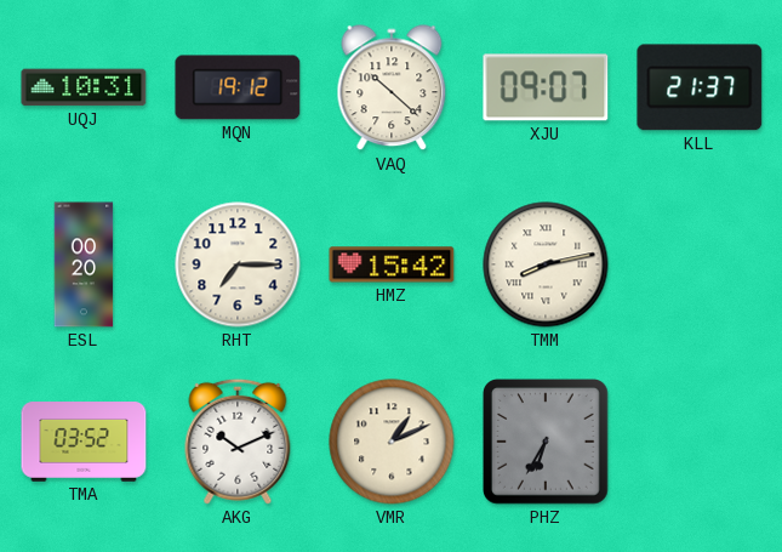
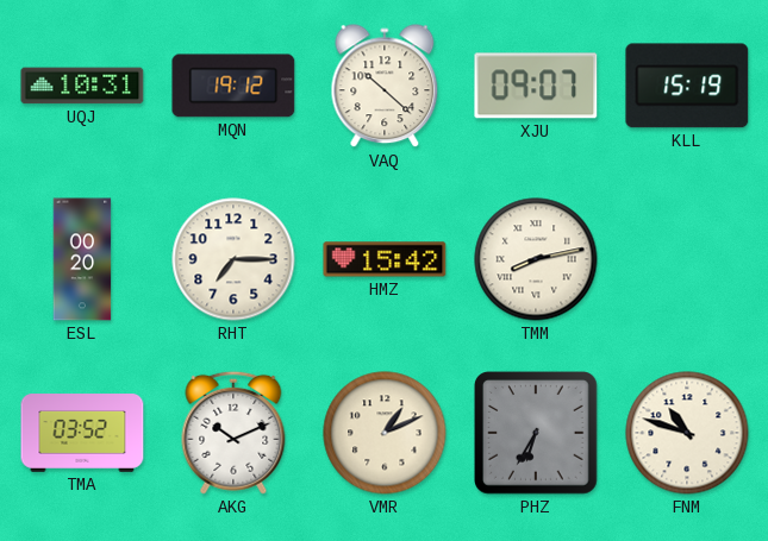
KLL: 21:37 -> 15:19
FNM: none -> 10:48
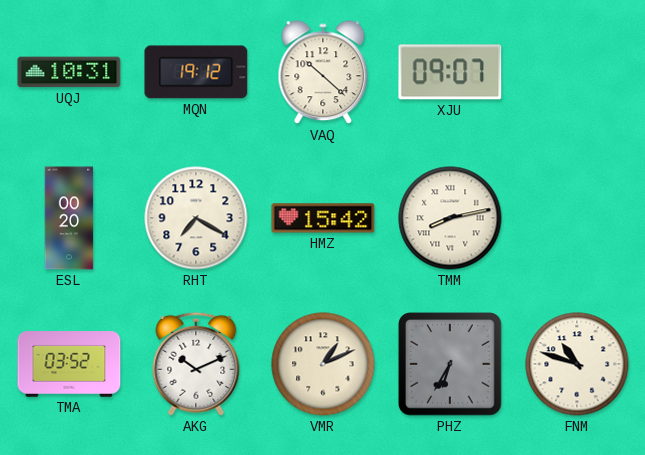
KLL: 15:19 -> none
RHT: 7:15 -> 7:20
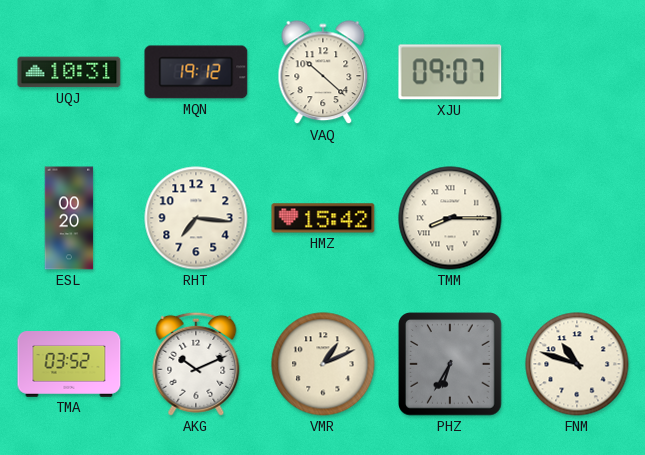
RHT: 7:20 -> 7:16
TMM: 8:13 -> 8:15
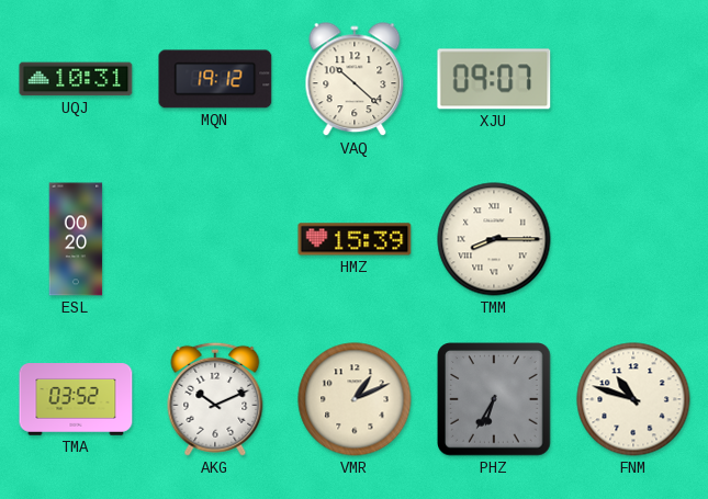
RHT: 7:16 -> none
HMZ: 15:42 -> 15:39
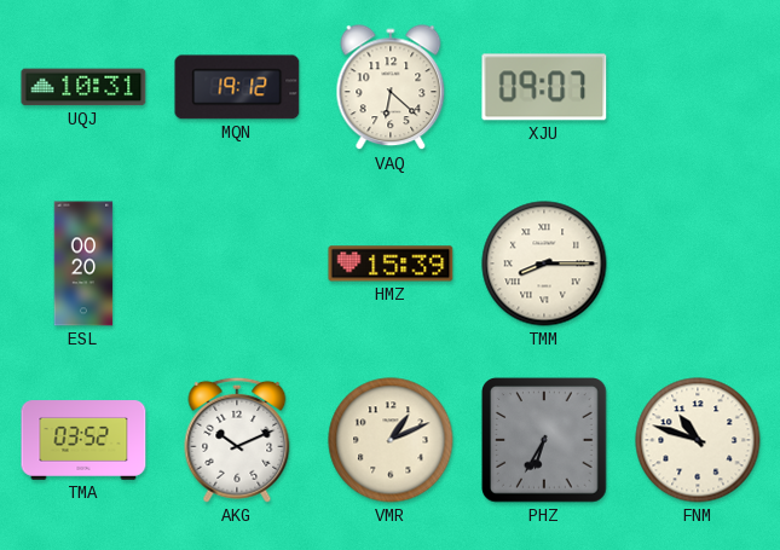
VAQ: 10:22 -> 6:22
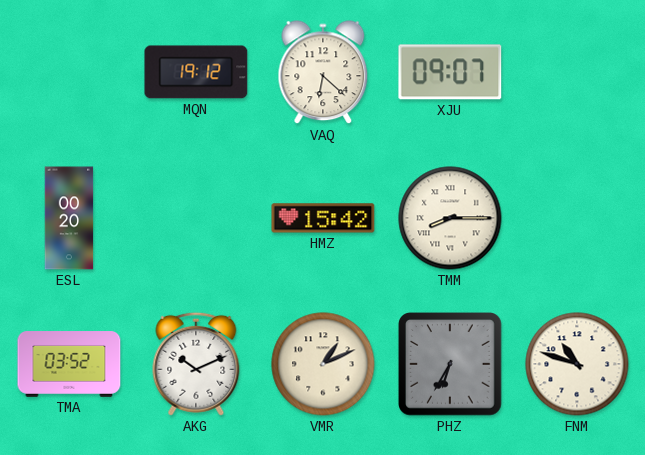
UQJ: 10:31 -> none
HMZ: 15:39 -> 15:42
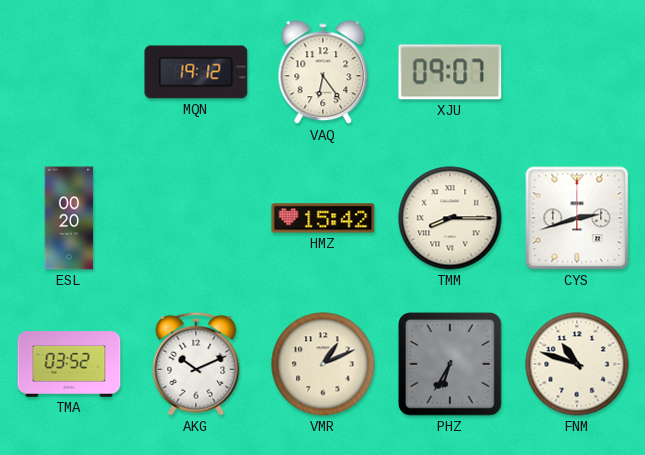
VAQ: 6:22 -> 6:24
CYS: none -> 2:42
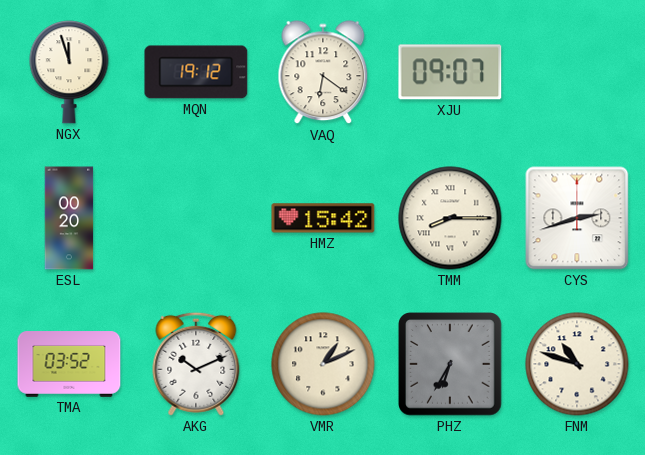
NGX: none -> 11:57
VAQ: 6:24 -> 6:21
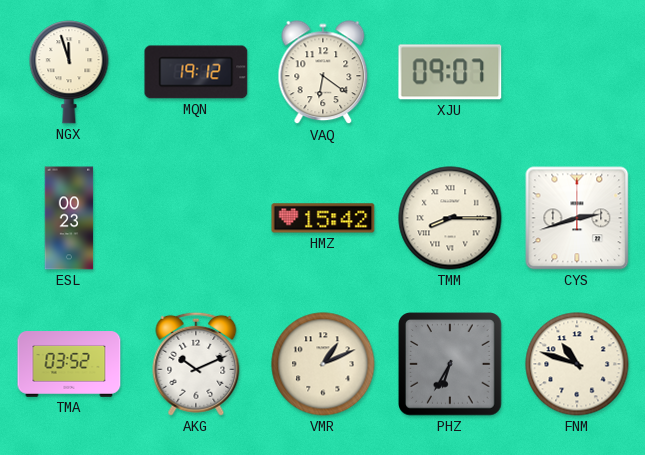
ESL: 00:20 -> 00:23
